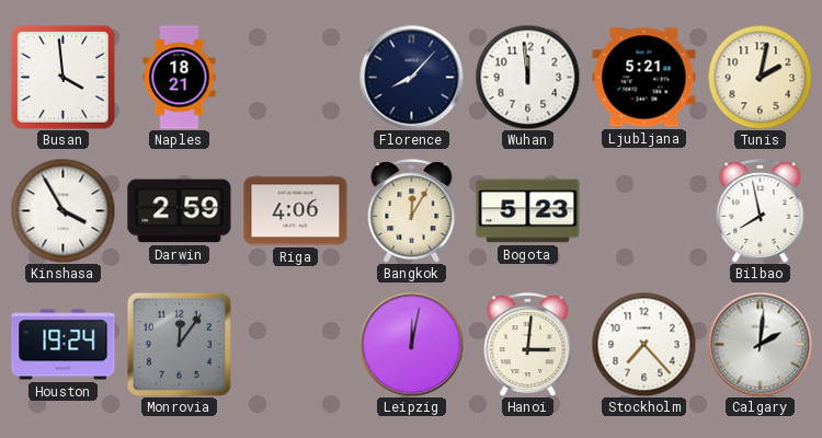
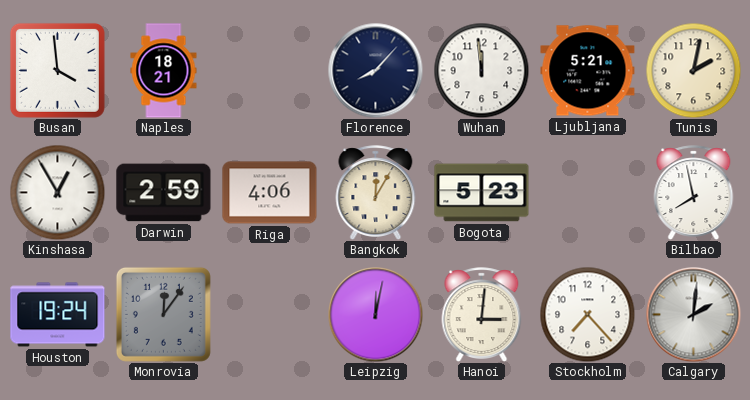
Kinshasa: 3:55 -> 12:55
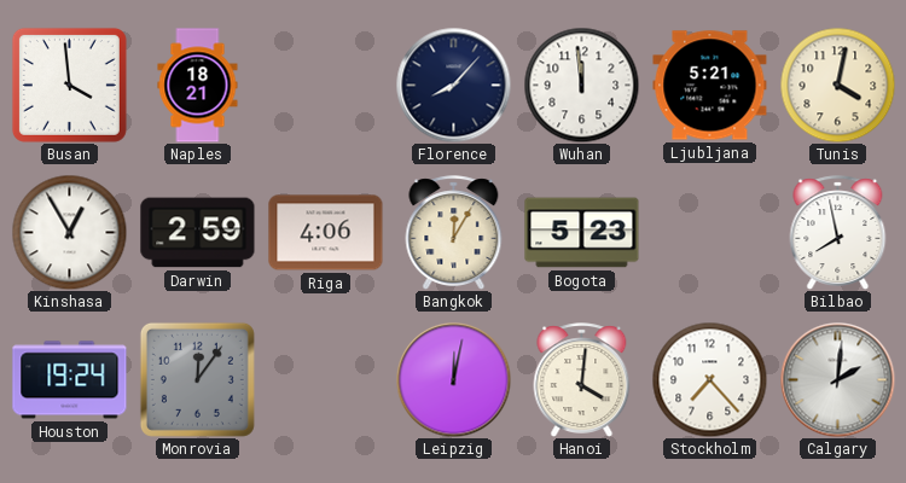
Tunis: 2:02 -> 4:02
Hanoi: 3:01 -> 4:01
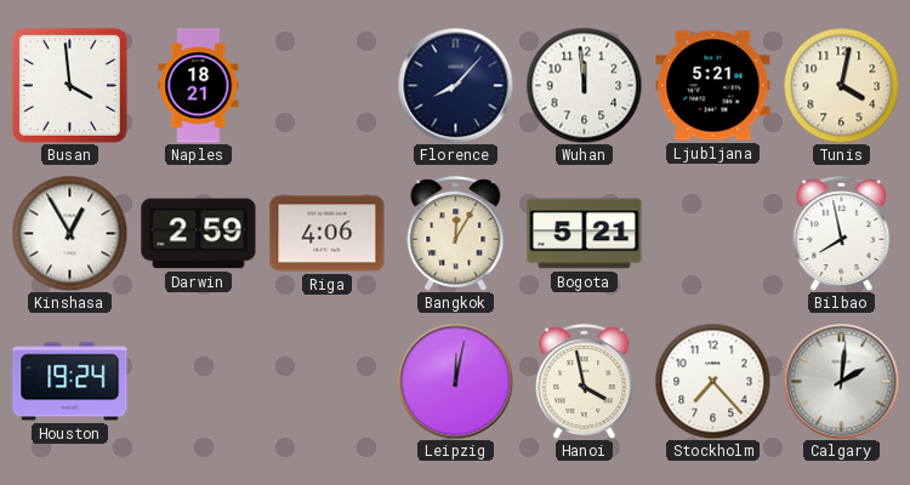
Bogota: 5:23 -> 5:21
Monrovia: 12:06 -> none
Hanoi: 4:01 -> 3:58
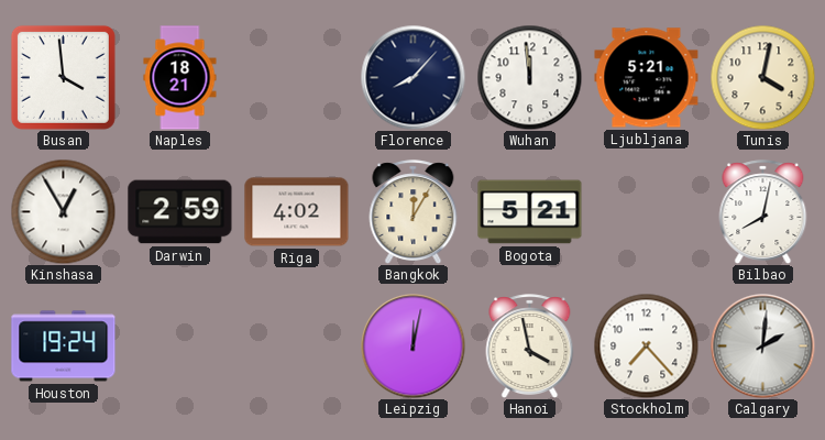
Riga: 4:06 -> 4:02
Bilbao: 7:58 -> 8:02
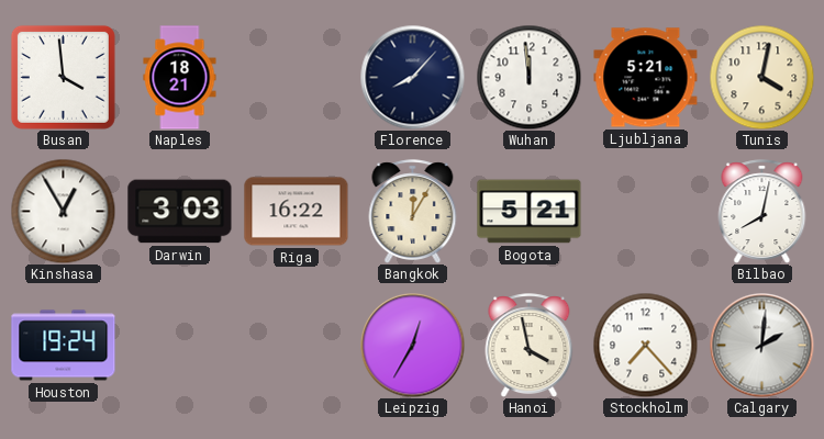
Darwin: 2:59 -> 3:03
Riga: 4:02 -> 16:22
Leipzig: 12:02 -> 12:35
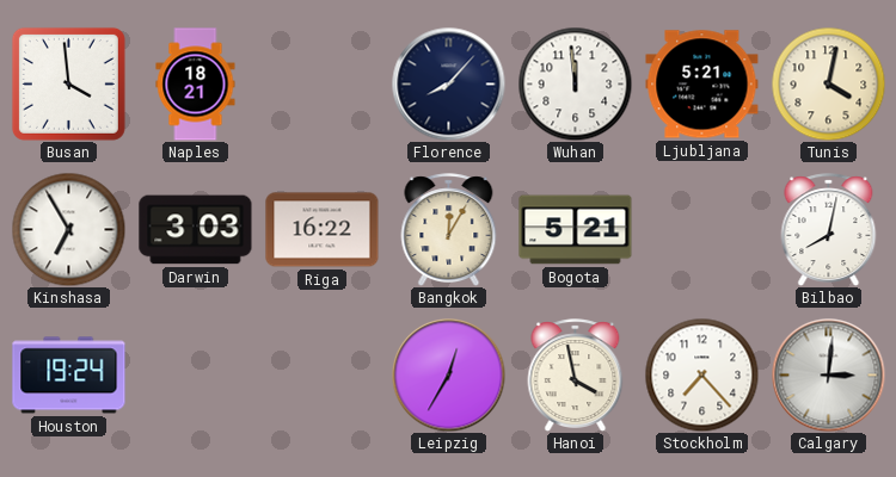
Kinshasa: 12:55 -> 6:55
Calgary: 2:01 -> 3:01
